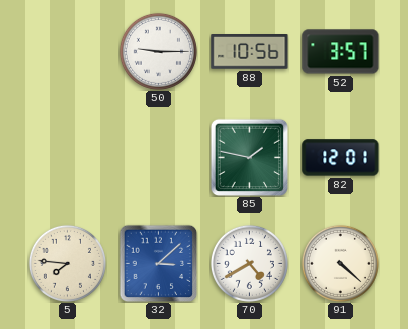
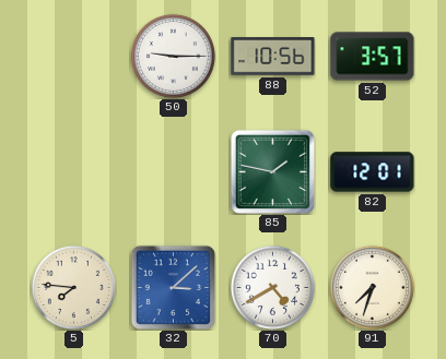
91: 4:22 -> 7:33
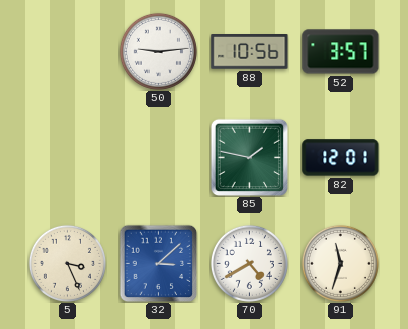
50: 9:15 -> 9:14
5: 7:46 -> 3:26
91: 7:33 -> 11:33
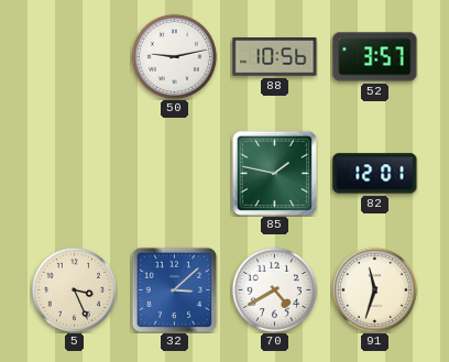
50: 9:14 -> 9:13
